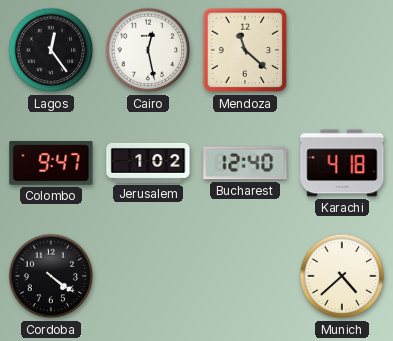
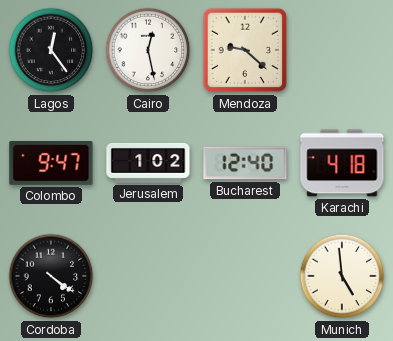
Mendoza: 11:22 -> 9:22
Munich: 4:38 -> 4:59
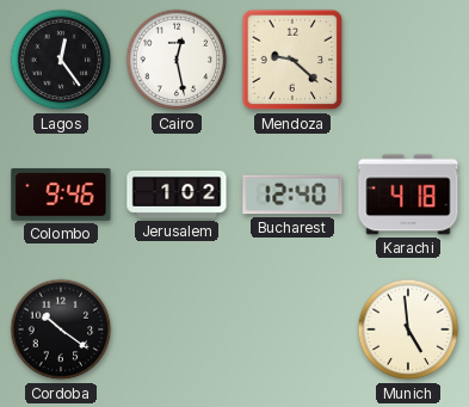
Colombo: 9:47 -> 9:46
Cordoba: 4:21 -> 10:21
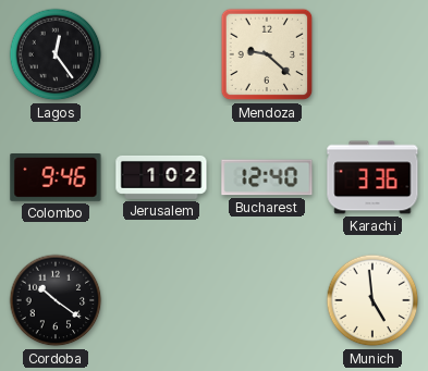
Cairo: 12:28 -> none
Karachi: 4:18 -> 3:36
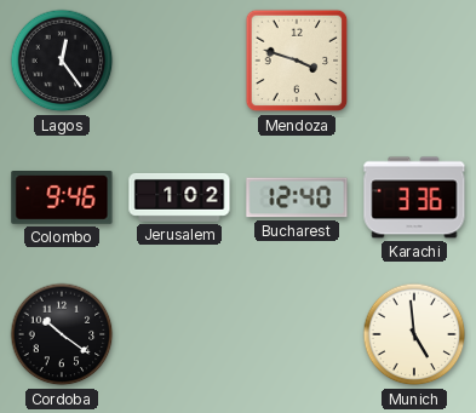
Mendoza: 9:22 -> 3:48
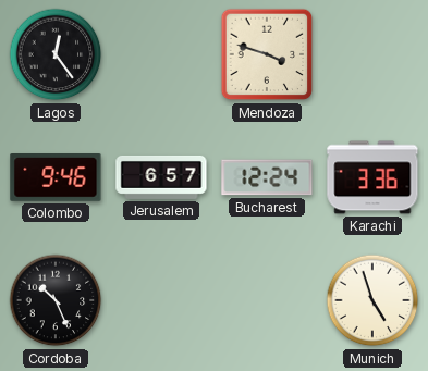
Jerusalem: 1:02 -> 6:57
Bucharest: 12:40 -> 12:24
Cordoba: 10:21 -> 10:26
Munich: 4:59 -> 4:57
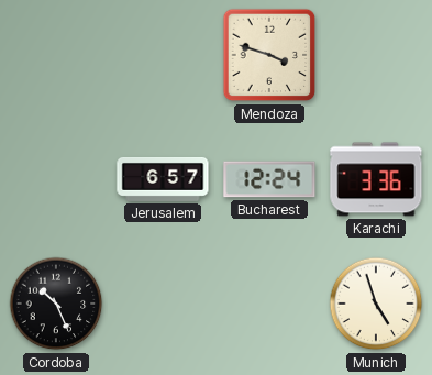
Lagos: 12:24 -> none
Colombo: 9:46 -> none
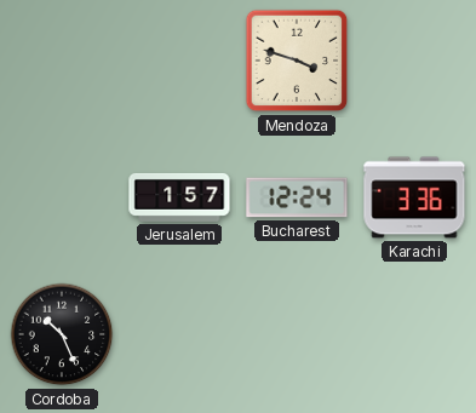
Jerusalem: 6:57 -> 1:57
Munich: 4:57 -> none
